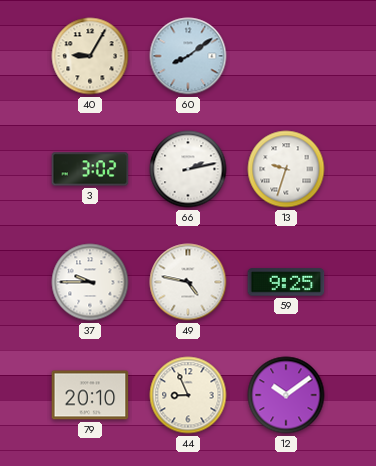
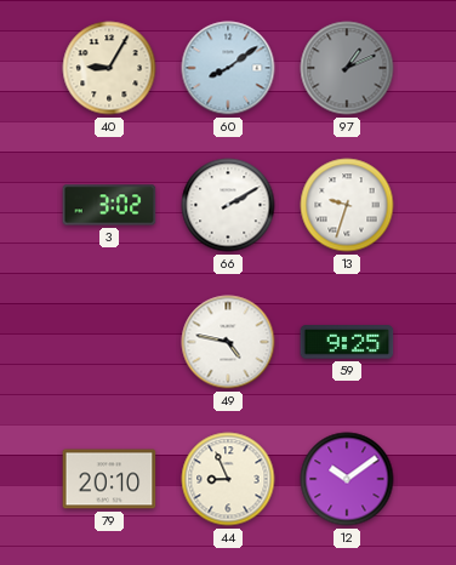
97: none -> 1:11
66: 2:13 -> 2:10
37: 9:45 -> none
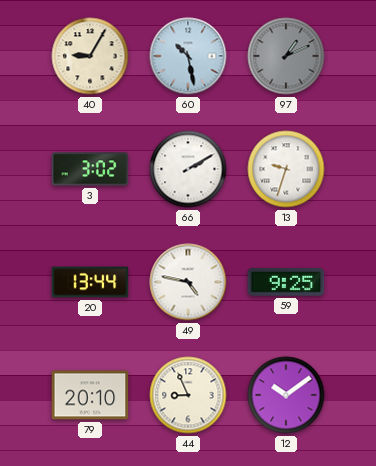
60: 8:09 -> 10:28
20: none -> 13:44
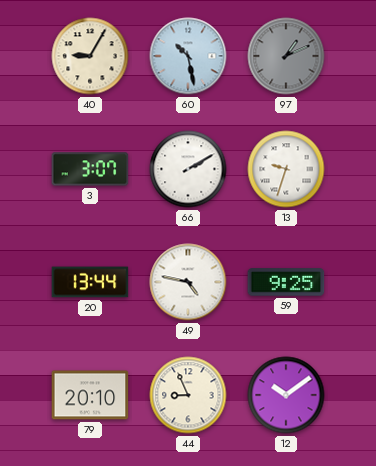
3: 3:02 -> 3:07
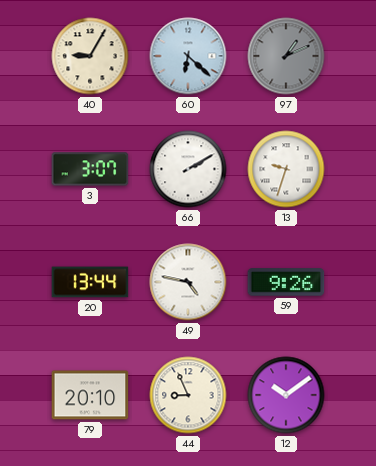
60: 10:28 -> 6:22
59: 9:25 -> 9:26
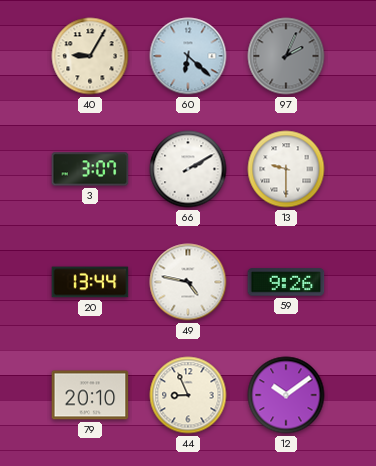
97: 1:11 -> 2:04
13: 9:33 -> 9:30
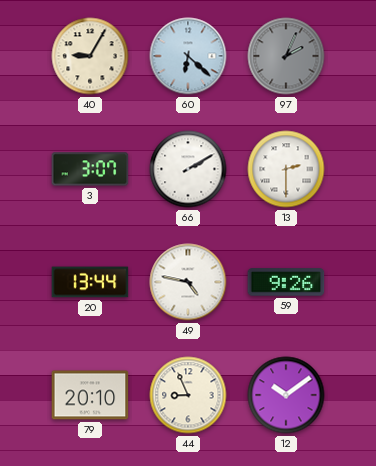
13: 9:30 -> 2:30
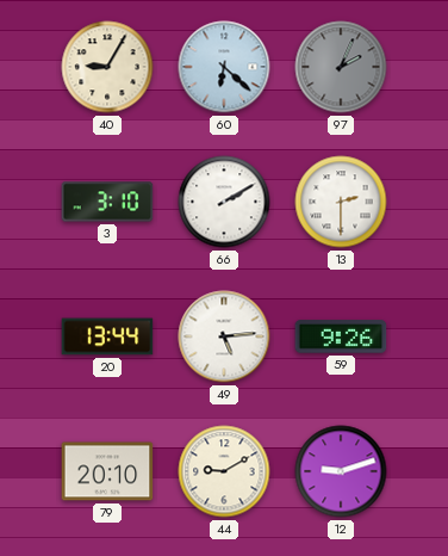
3: 3:07 -> 3:10
49: 4:47 -> 5:14
44: 8:56 -> 9:10
12: 10:09 -> 9:12
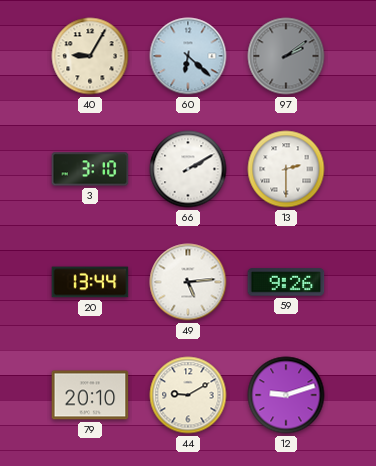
97: 2:04 -> 2:09
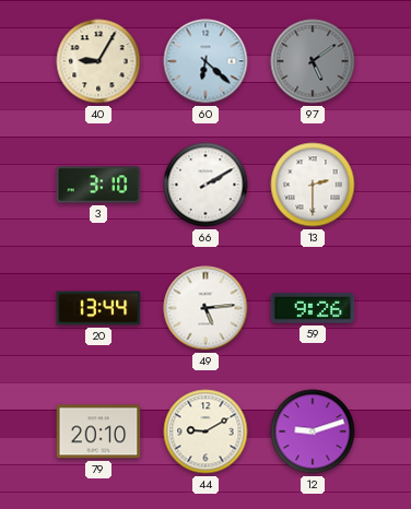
97: 2:09 -> 5:09
